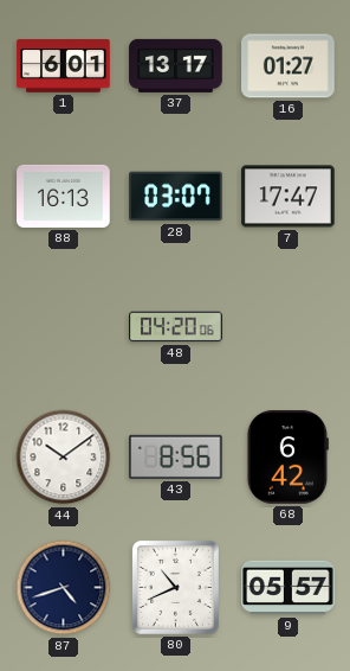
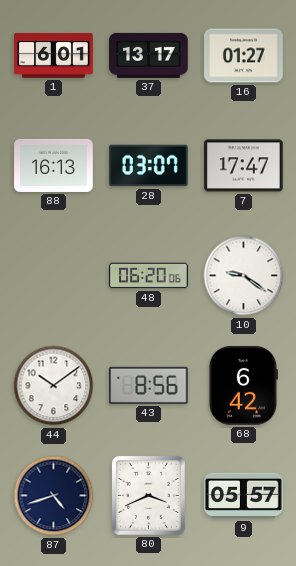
48: 04:20 -> 06:20
10: none -> 9:21
80: 10:41 -> 3:41
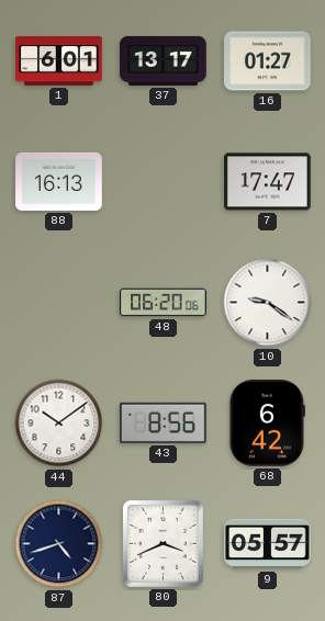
28: 03:07 -> none
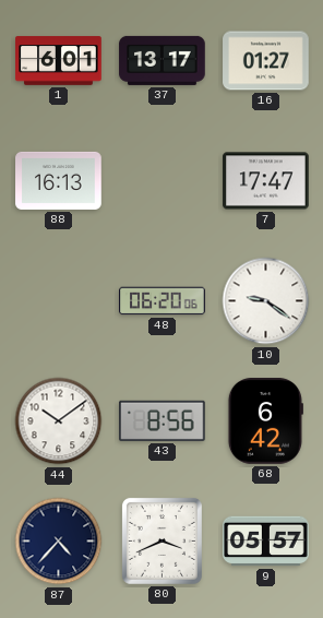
87: 4:42 -> 4:37
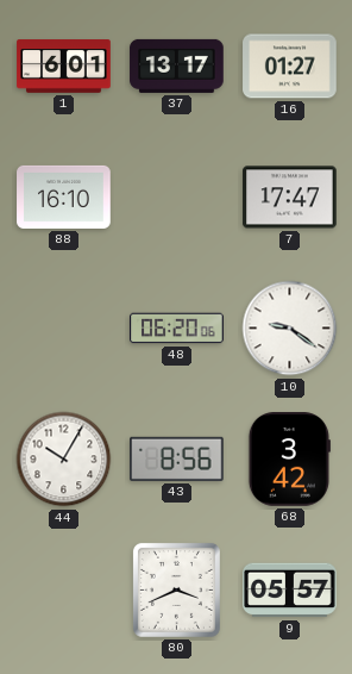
88: 16:13 -> 16:10
44: 10:09 -> 10:05
68: 6:42 -> 3:42
87: 4:37 -> none
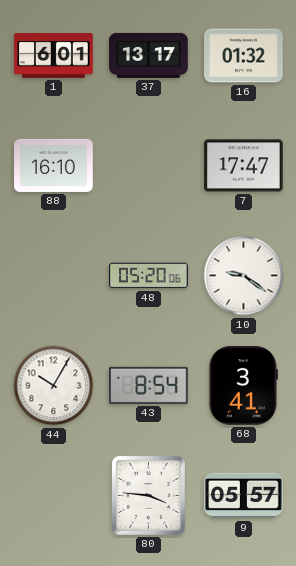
16: 01:27 -> 01:32
48: 06:20 -> 05:20
43: 8:56 -> 8:54
68: 3:42 -> 3:41
80: 3:41 -> 3:46
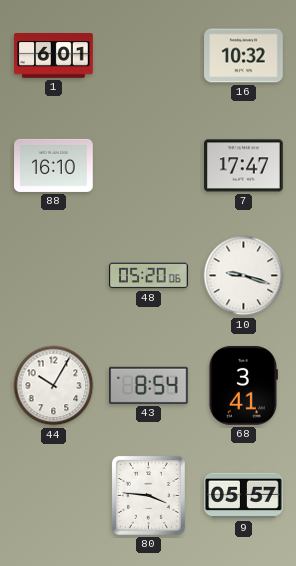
37: 13:17 -> none
16: 01:32 -> 10:32
10: 9:21 -> 9:18
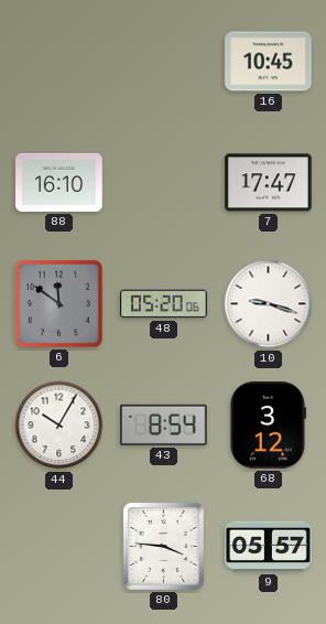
1: 6:01 -> none
16: 10:32 -> 10:45
6: none -> 11:51
68: 3:41 -> 3:12
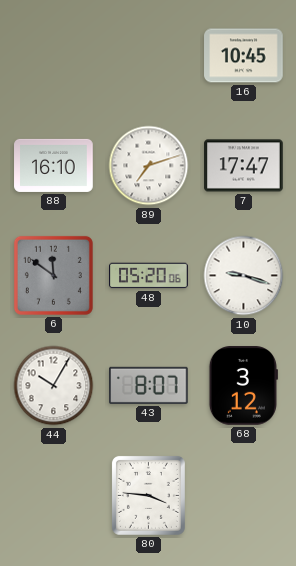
89: none -> 7:12
43: 8:54 -> 8:07
9: 05:57 -> none
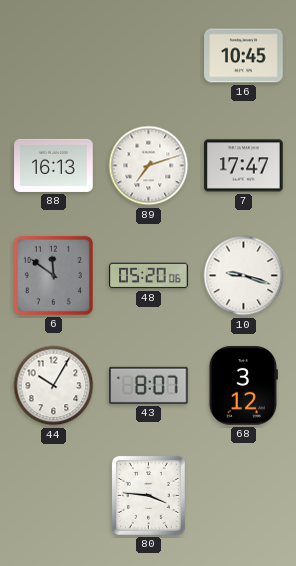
88: 16:10 -> 16:13
